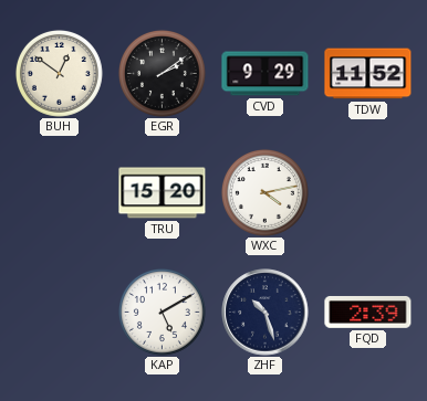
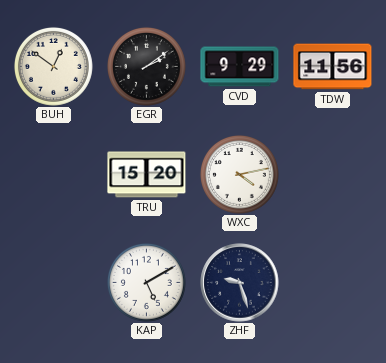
TDW: 11:52 -> 11:56
ZHF: 10:27 -> 9:27
FQD: 2:39 -> none
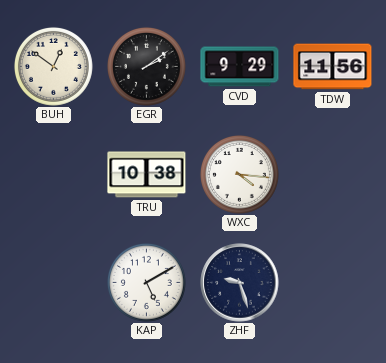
TRU: 15:20 -> 10:38
WXC: 4:13 -> 4:16
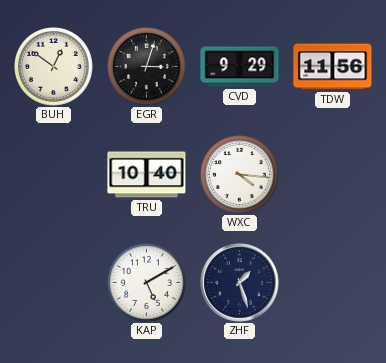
EGR: 2:09 -> 3:03
TRU: 10:38 -> 10:40
ZHF: 9:27 -> 1:27
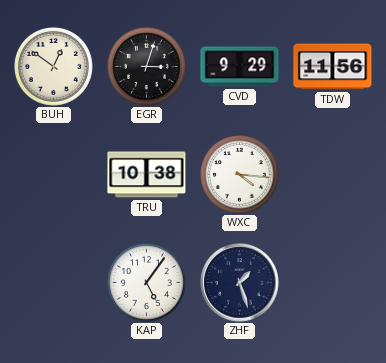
TRU: 10:40 -> 10:38
KAP: 5:10 -> 5:06
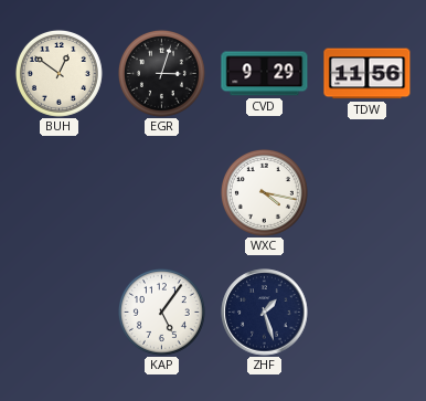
TRU: 10:38 -> none
WXC: 4:16 -> 4:17
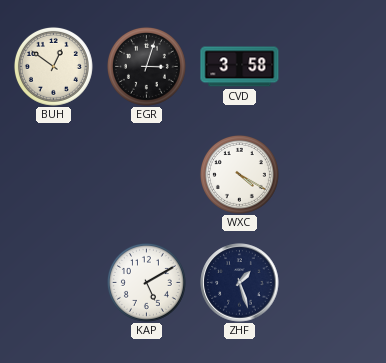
CVD: 9:29 -> 3:58
TDW: 11:56 -> none
WXC: 4:17 -> 4:20
KAP: 5:06 -> 5:10
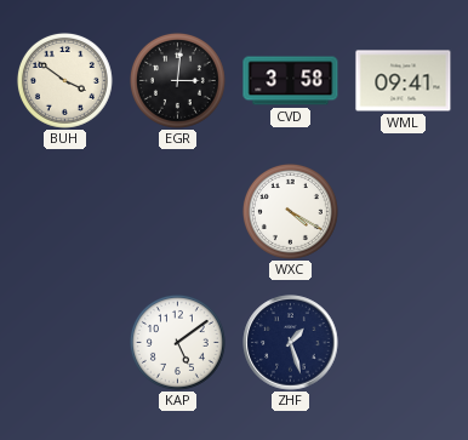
BUH: 12:51 -> 3:51
EGR: 3:03 -> 3:01
WML: none -> 09:41
KAP: 5:10 -> 5:09
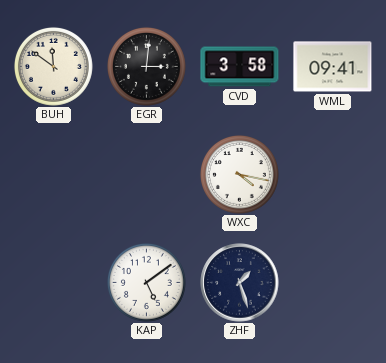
BUH: 3:51 -> 11:51
WXC: 4:20 -> 4:17
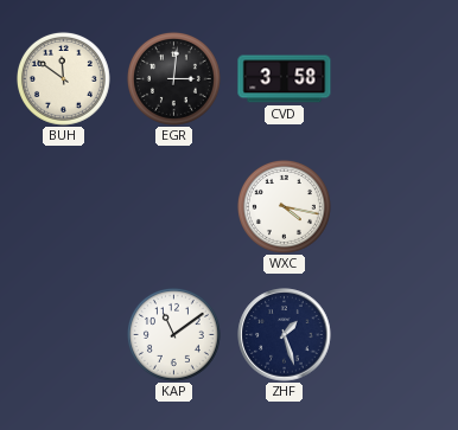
WML: 09:41 -> none
KAP: 5:09 -> 11:09
